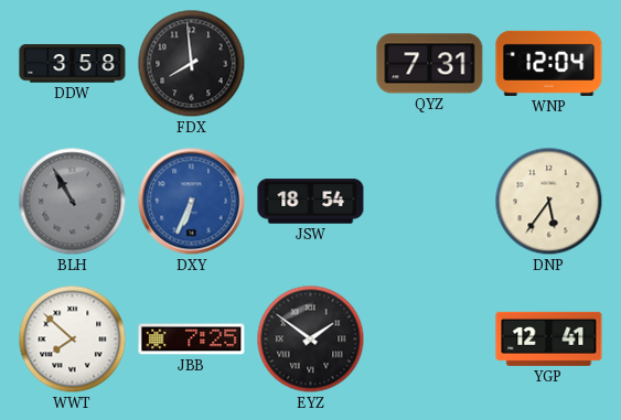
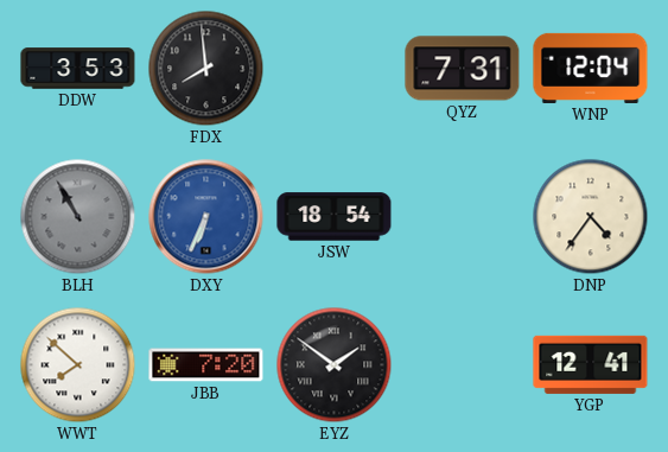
DDW: 3:58 -> 3:53
DNP: 5:36 -> 4:36
JBB: 7:25 -> 7:20
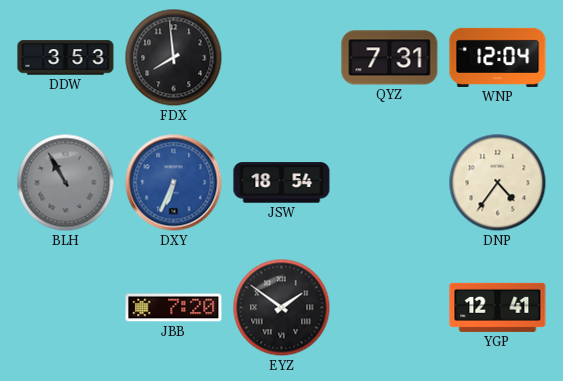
WWT: 7:52 -> none
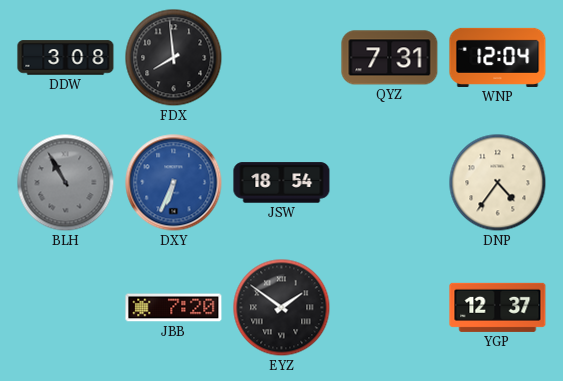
DDW: 3:53 -> 3:08
YGP: 12:41 -> 12:37
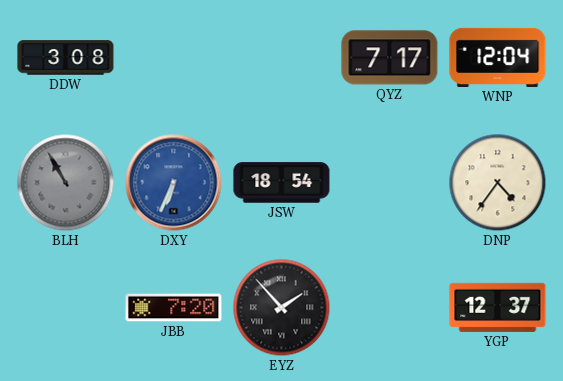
FDX: 7:59 -> none
QYZ: 7:31 -> 7:17
EYZ: 1:51 -> 1:53
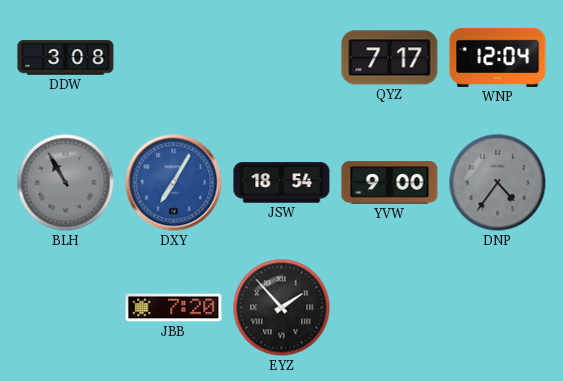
DXY: 6:34 -> 7:05
YVW: none -> 9:00
DNP dial: cream -> grey
YGP: 12:37 -> none
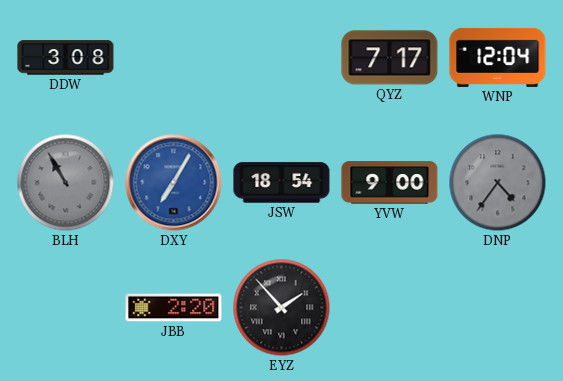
JBB: 7:20 -> 2:20
